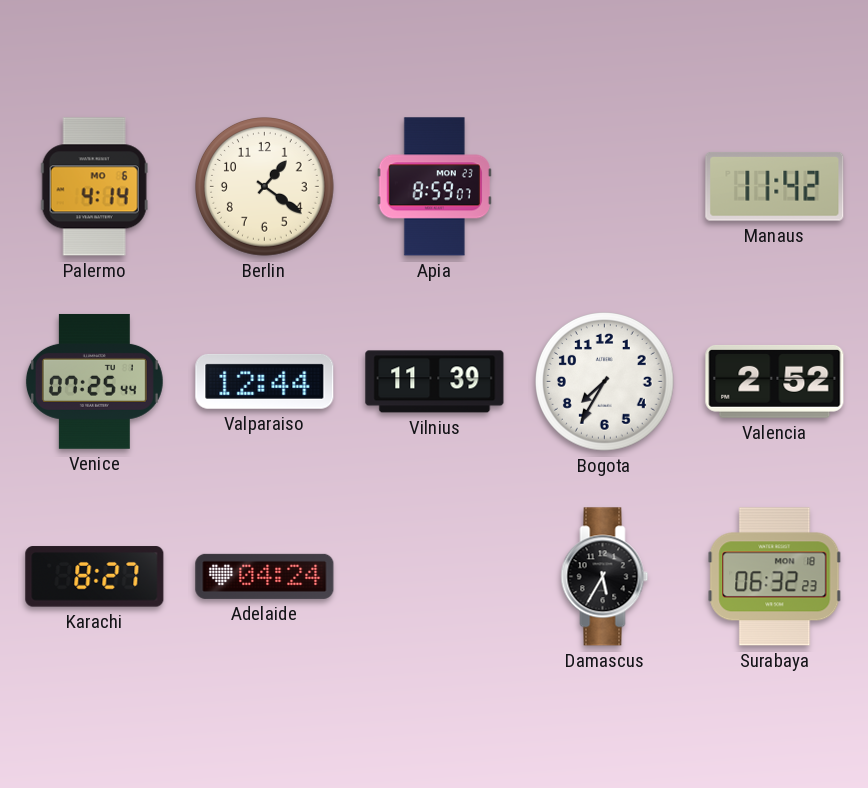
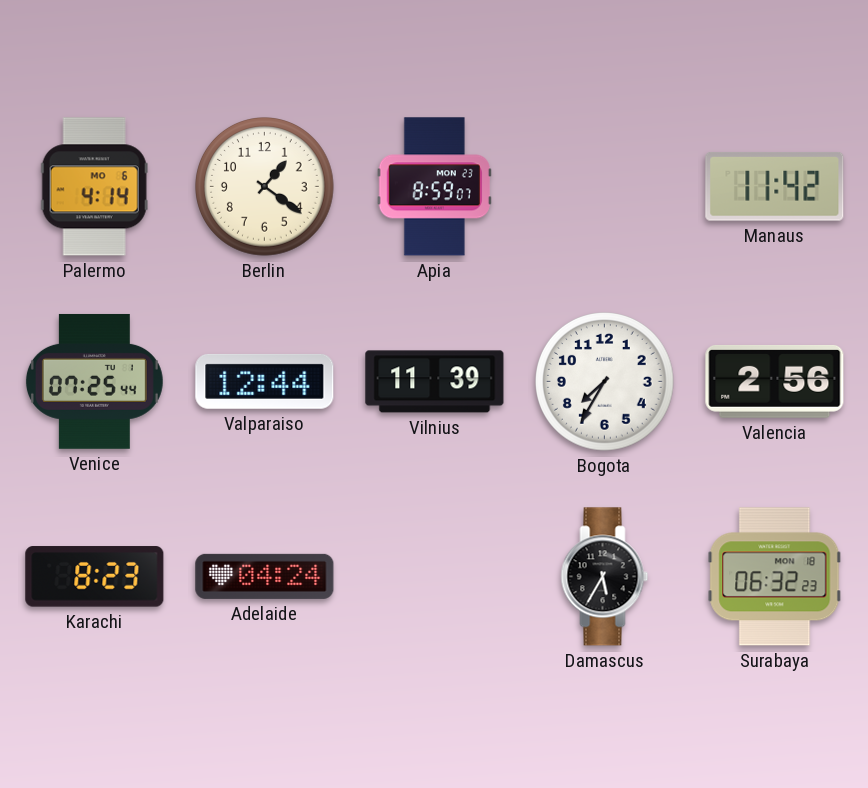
Valencia: 2:52 -> 2:56
Karachi: 8:27 -> 8:23
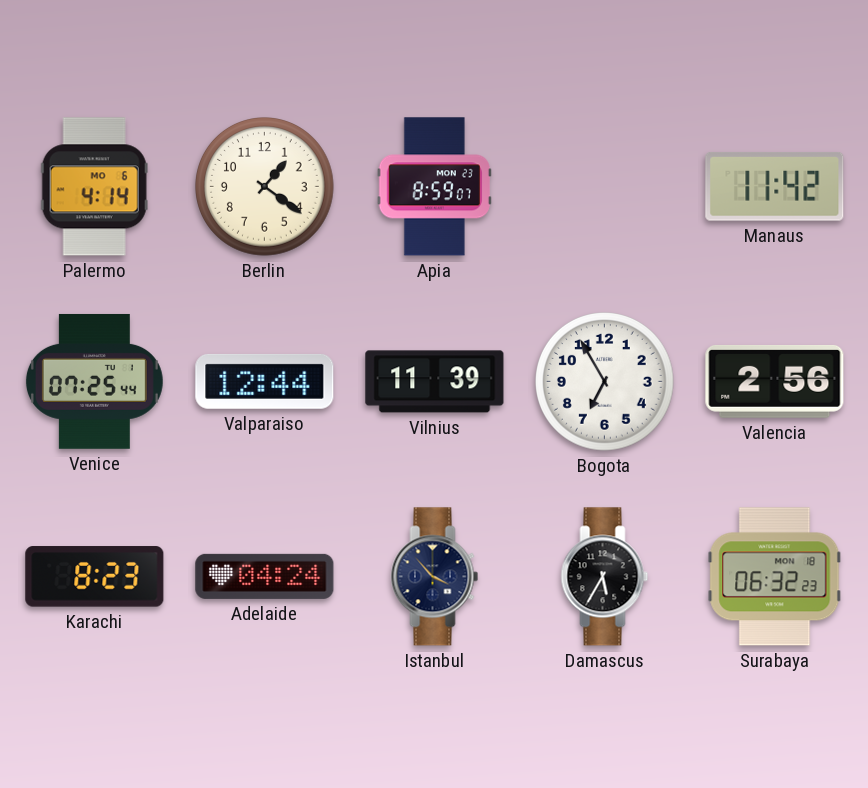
Bogota: 7:35 -> 6:55
Istanbul: none -> 3:53
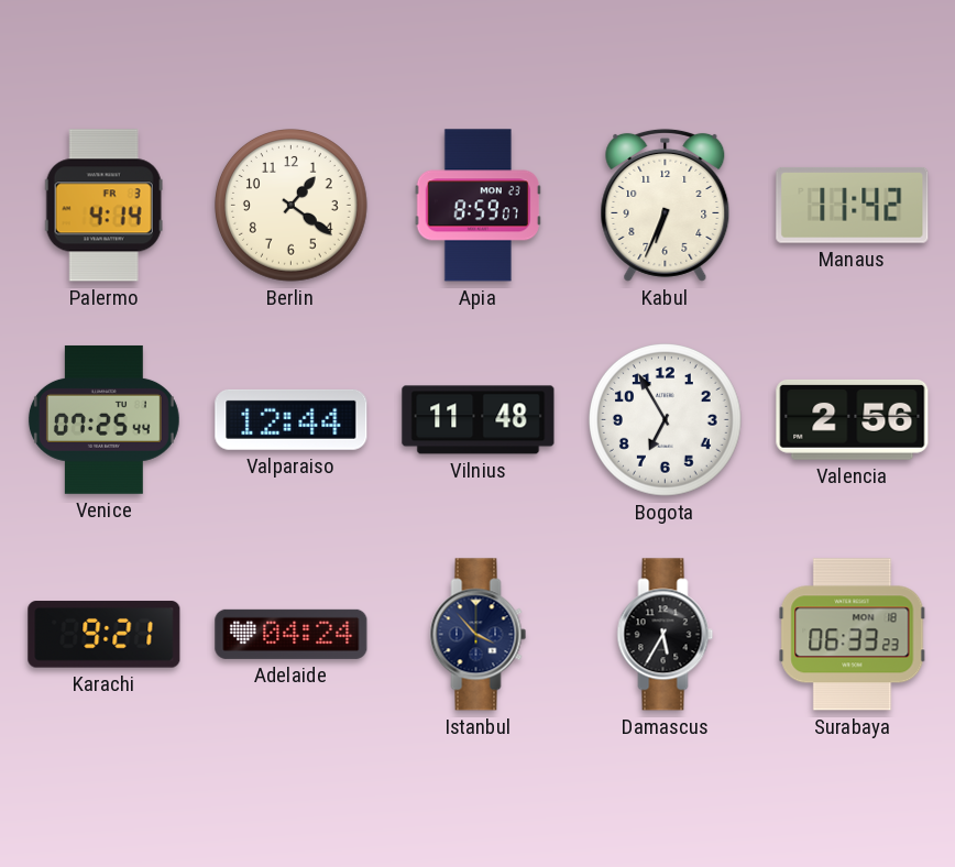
Palermo date: MO 6 -> FR 3
Kabul: none -> 6:34
Vilnius: 11:39 -> 11:48
Karachi: 8:23 -> 9:21
Surabaya: 06:32 -> 06:33
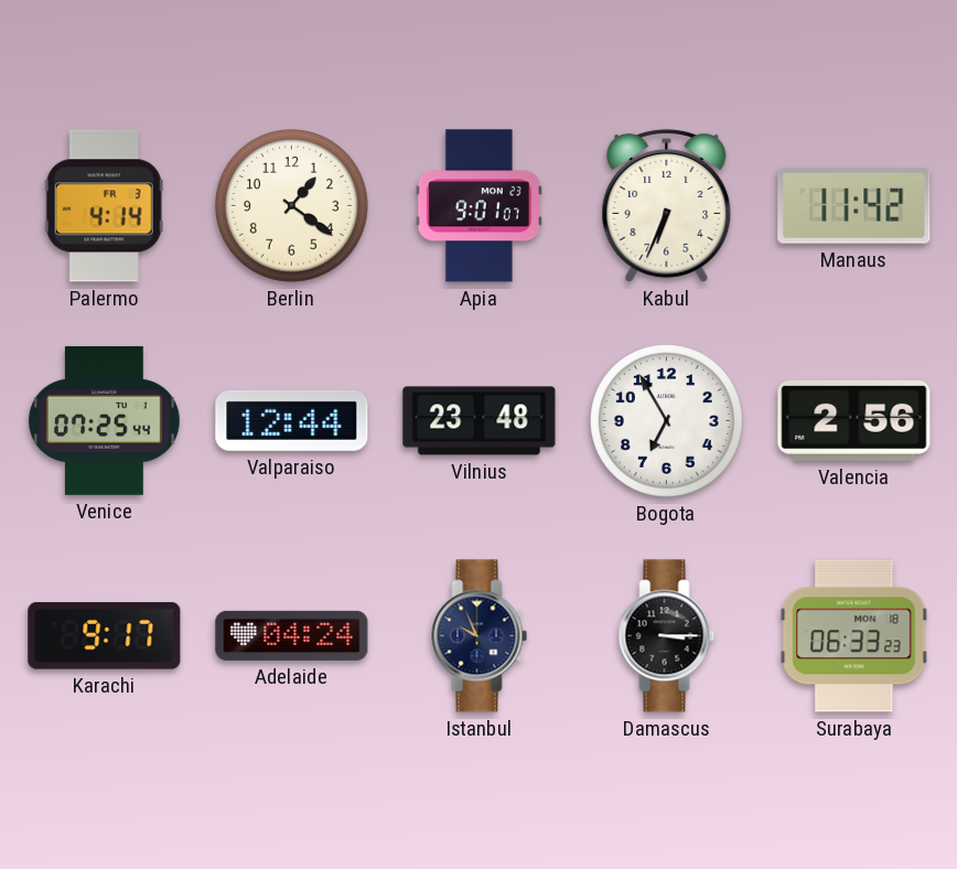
Apia: 8:59 -> 9:01
Vilnius: 11:48 -> 23:48
Karachi: 9:21 -> 9:17
Istanbul: 3:53 -> 9:56
Damascus: 5:35 -> 3:15
